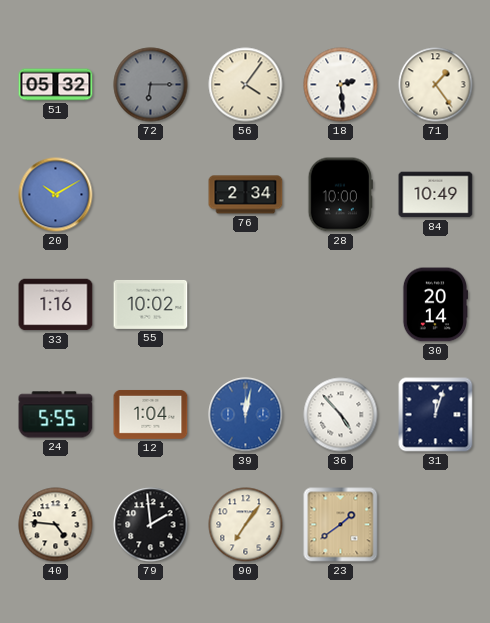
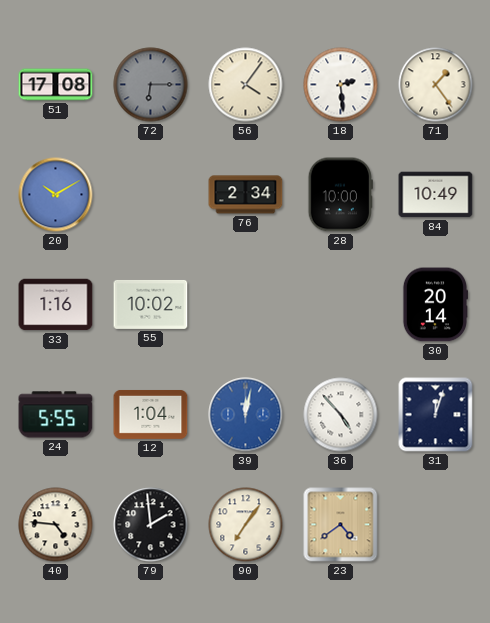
51: 05:32 -> 17:08
23: 1:39 -> 4:39
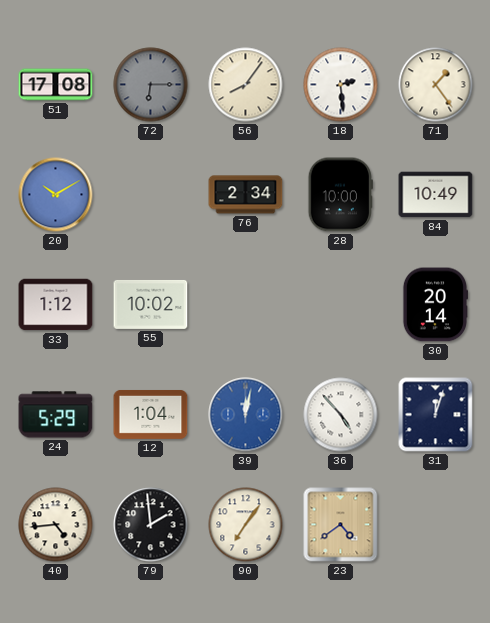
56: 4:06 -> 8:06
33: 1:16 -> 1:12
24: 5:55 -> 5:29
40: 4:46 -> 4:44
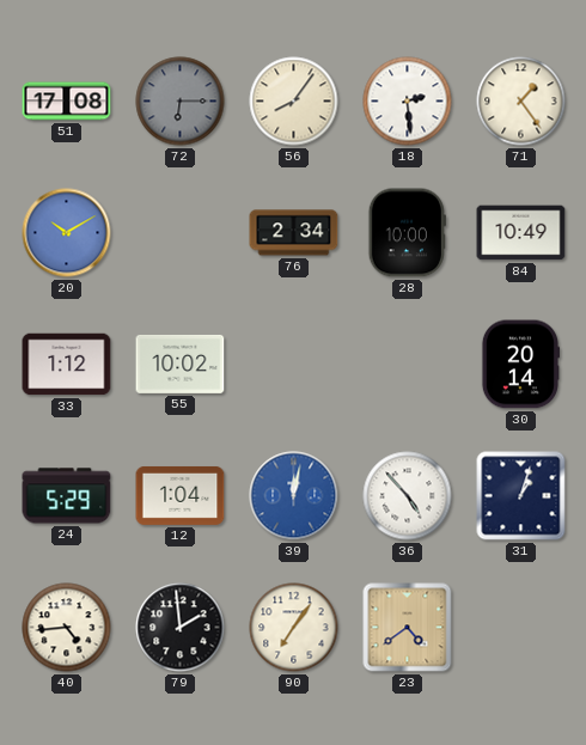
31: 12:03 -> 1:03
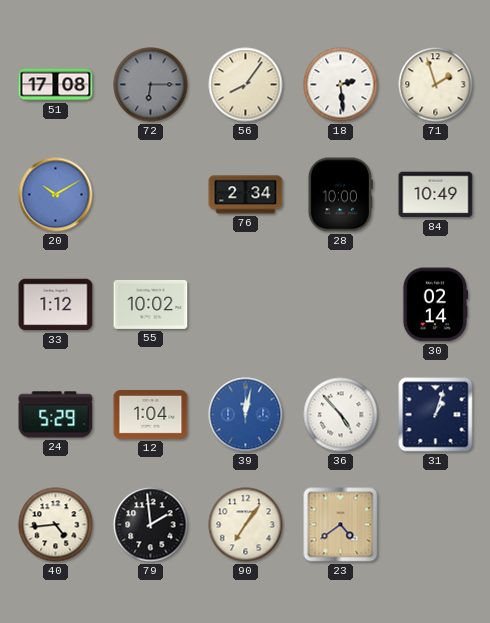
71: 1:24 -> 1:57
30: 20:14 -> 02:14
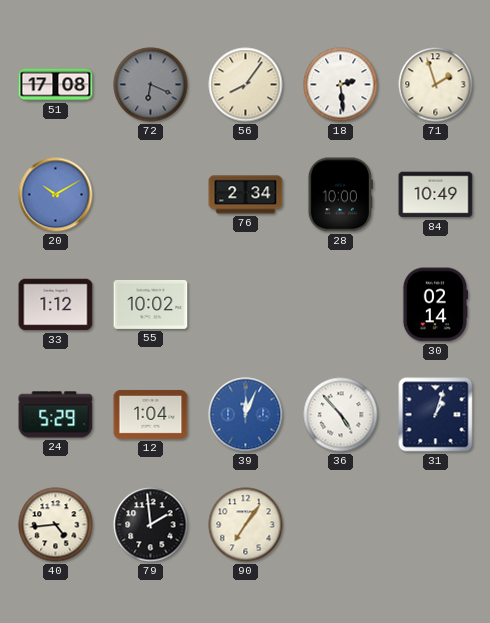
72: 6:15 -> 6:19
39: 12:02 -> 12:04
23: 4:39 -> none
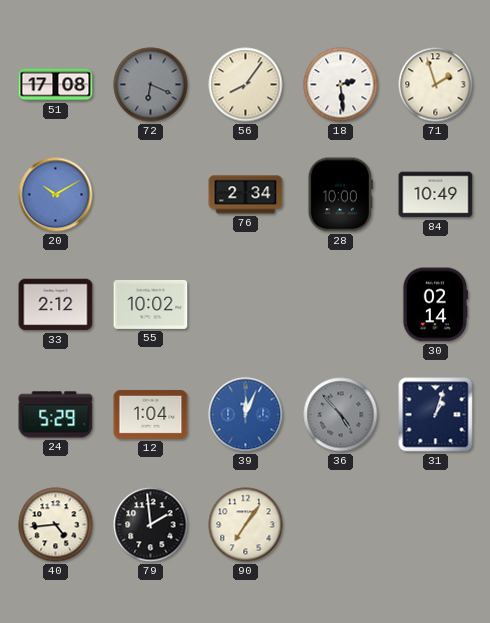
33: 1:12 -> 2:12
36 dial: white -> grey
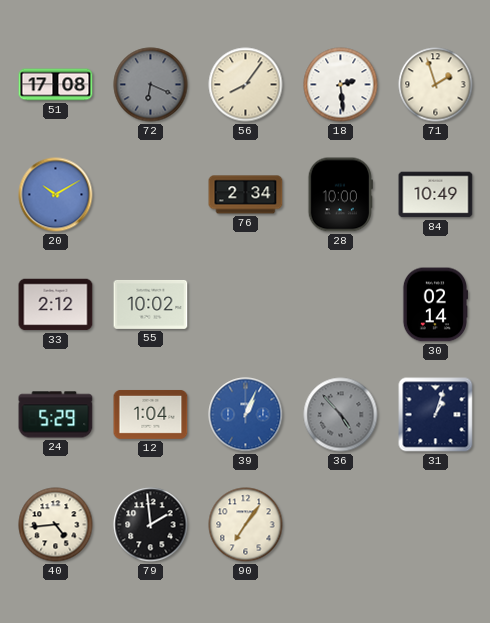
39: 12:04 -> 1:04
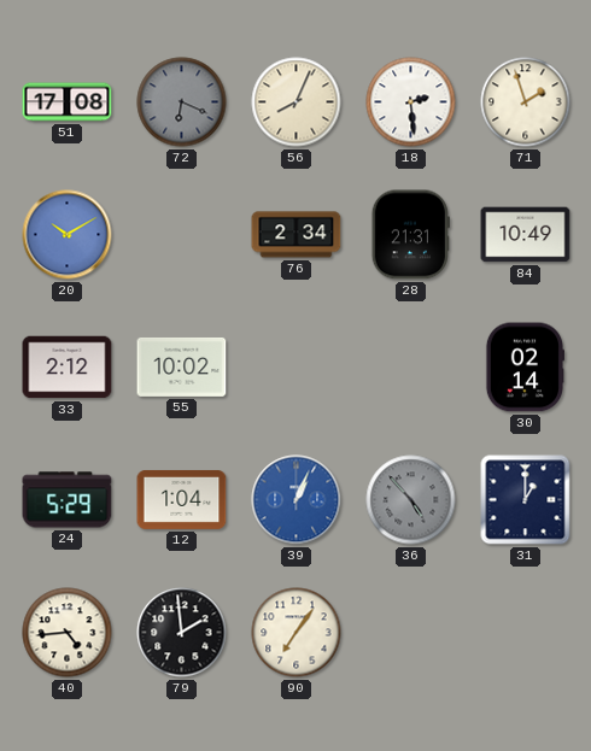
56: 8:06 -> 8:04
28: 10:00 -> 21:31
31: 1:03 -> 1:00
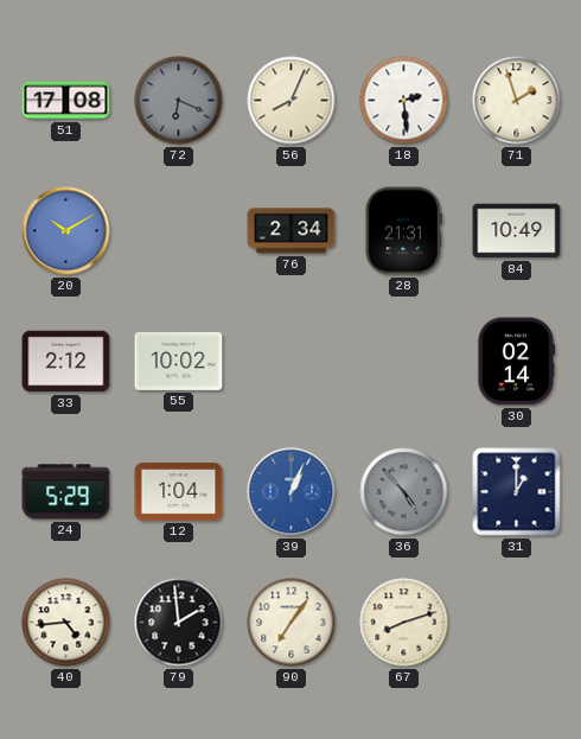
67: none -> 8:12
